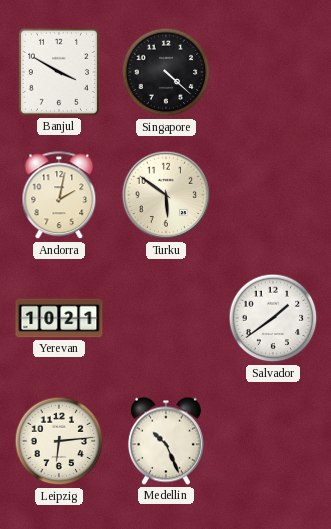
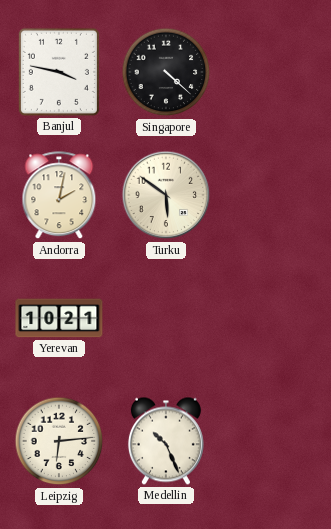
Banjul: 3:50 -> 3:47
Salvador: 1:39 -> none
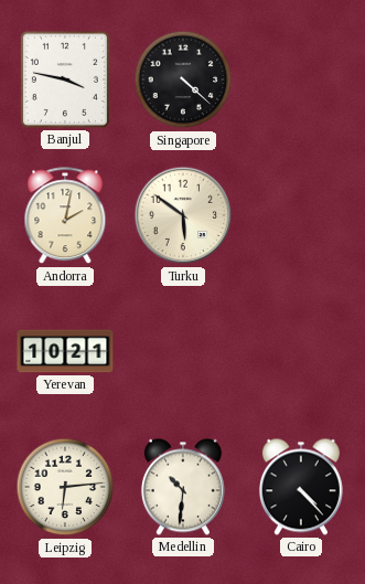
Medellin: 10:26 -> 10:31
Cairo: none -> 4:23
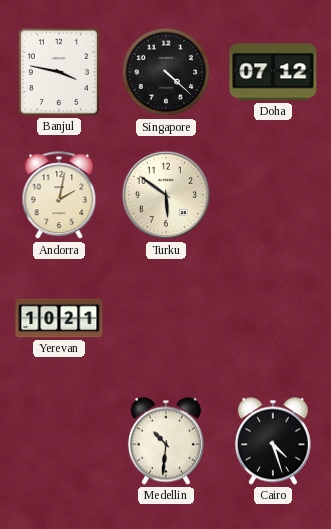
Doha: none -> 07:12
Leipzig: 6:14 -> none
Cairo: 4:23 -> 4:27
